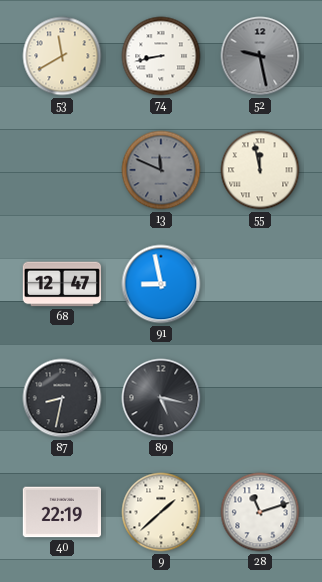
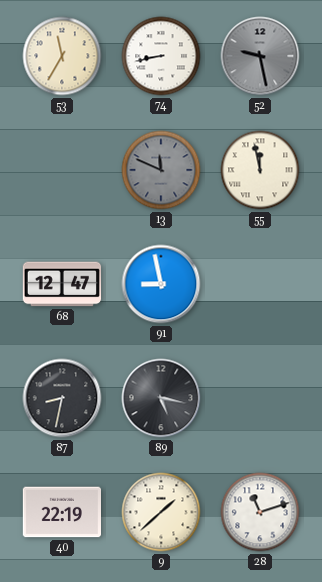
53: 11:40 -> 11:35
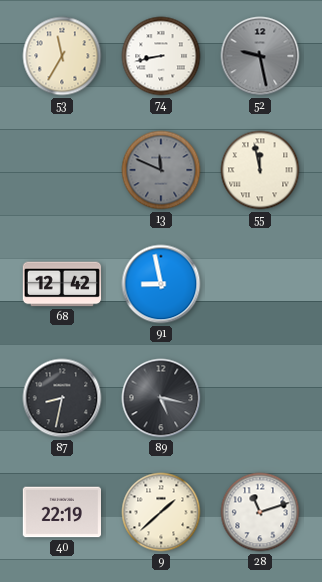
68: 12:47 -> 12:42
